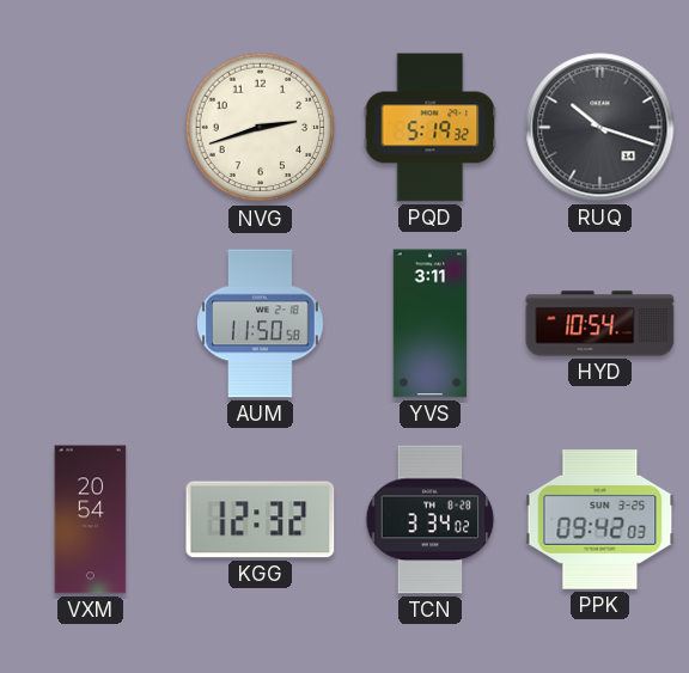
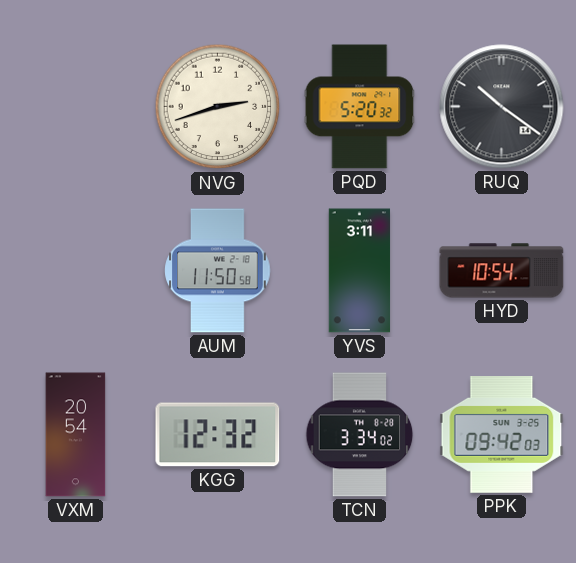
PQD: 5:19 -> 5:20
RUQ: 10:18 -> 10:21
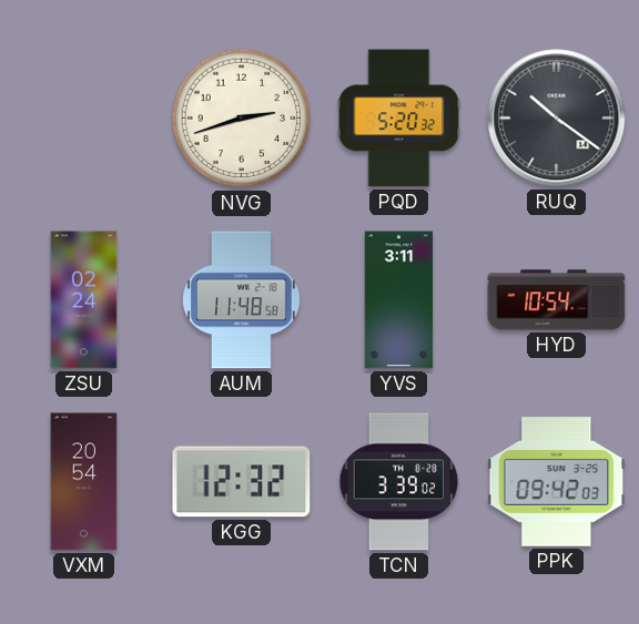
ZSU: none -> 02:24
AUM: 11:50 -> 11:48
TCN: 3:34 -> 3:39
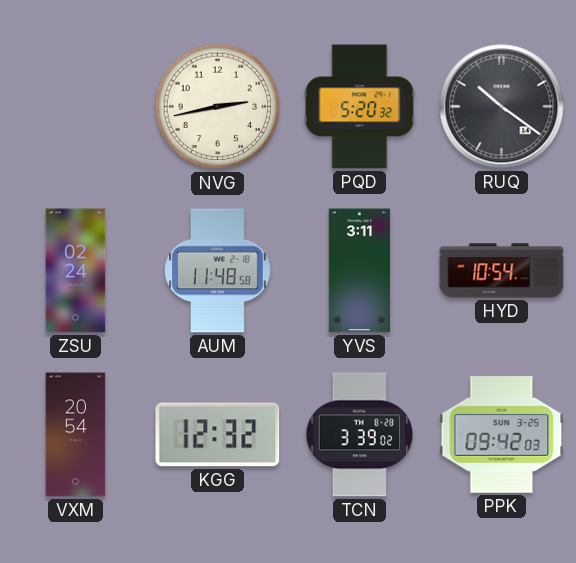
NVG: 2:42 -> 2:43
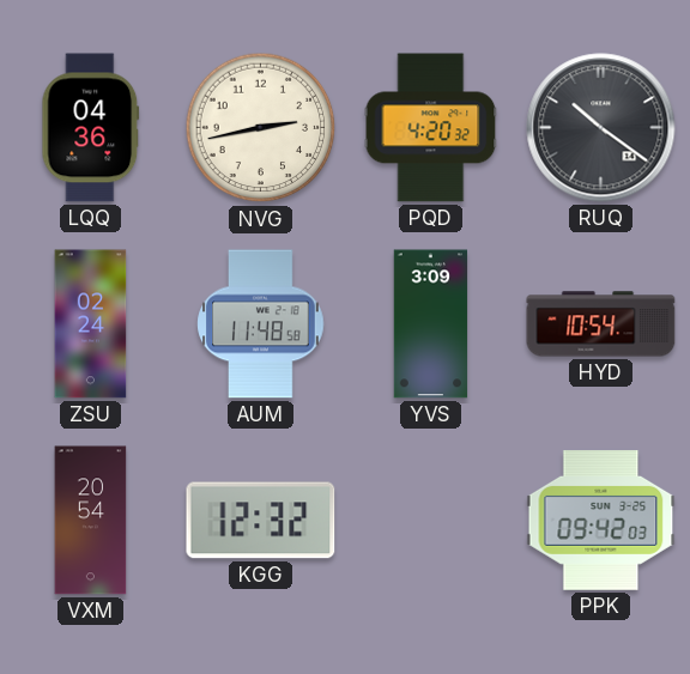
LQQ: none -> 04:36
PQD: 5:20 -> 4:20
YVS: 3:11 -> 3:09
TCN: 3:39 -> none
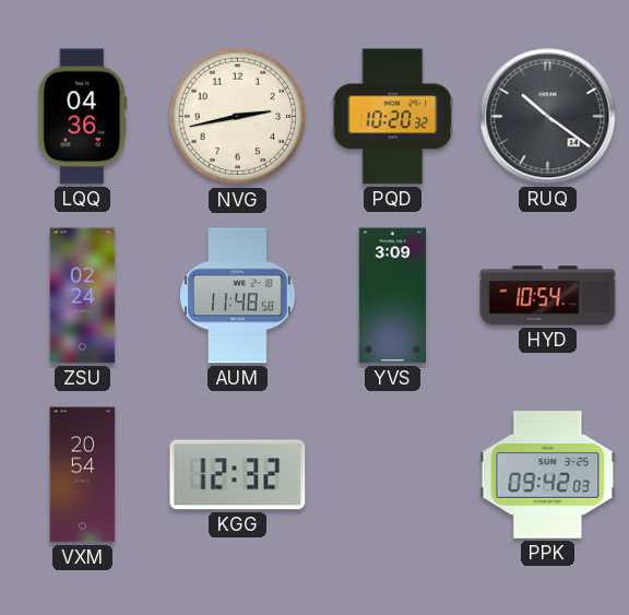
PQD: 4:20 -> 10:20
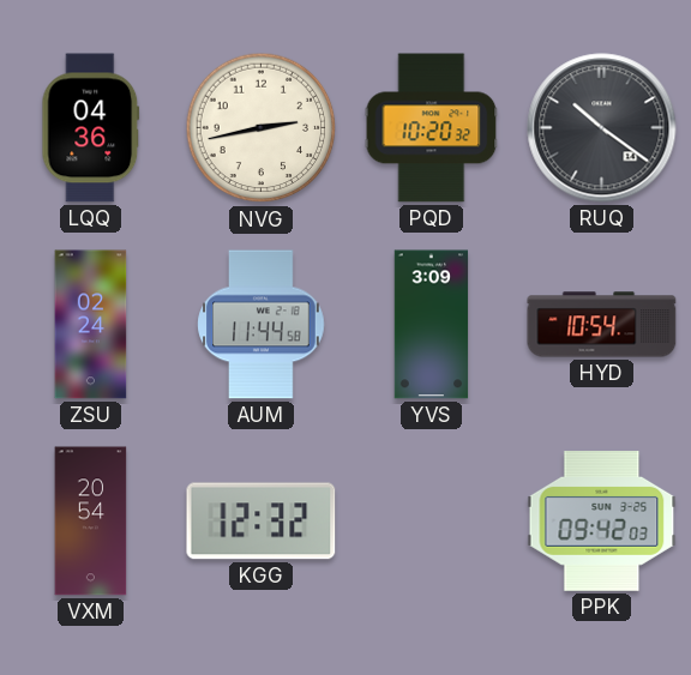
AUM: 11:48 -> 11:44
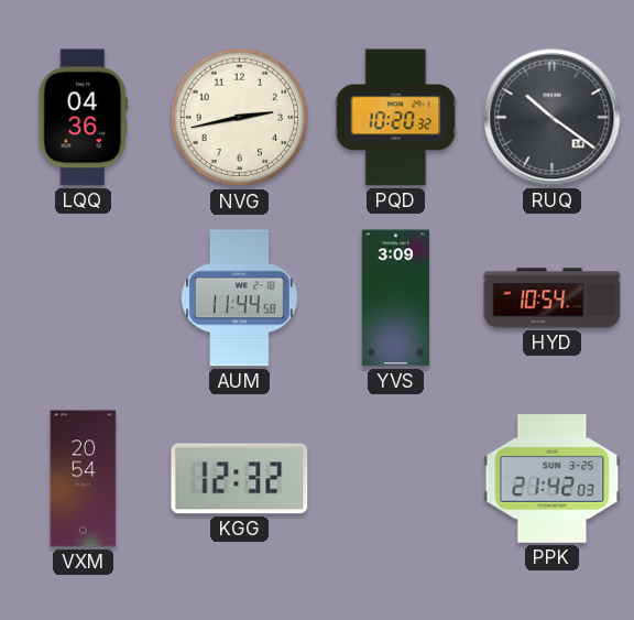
ZSU: 02:24 -> none
PPK: 09:42 -> 21:42
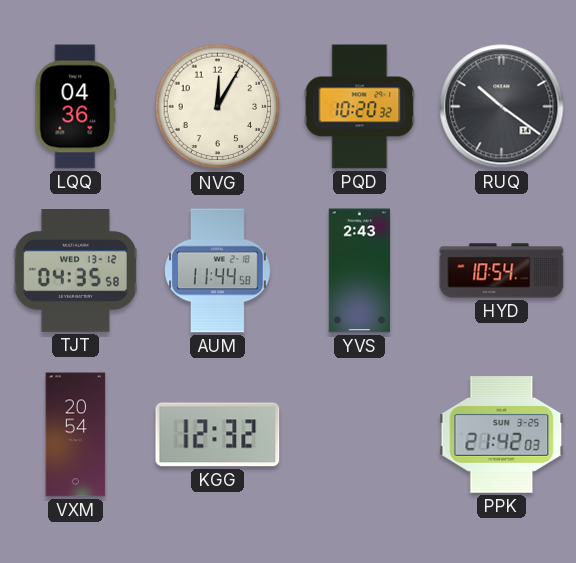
NVG: 2:43 -> 12:05
TJT: none -> 04:35
YVS: 3:09 -> 2:43
